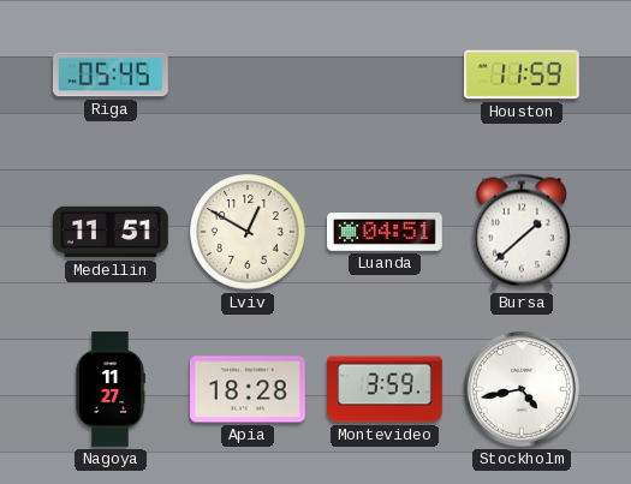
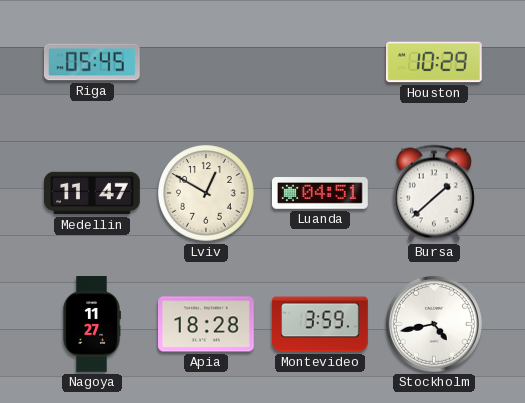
Houston: 11:59 -> 10:29
Medellin: 11:51 -> 11:47
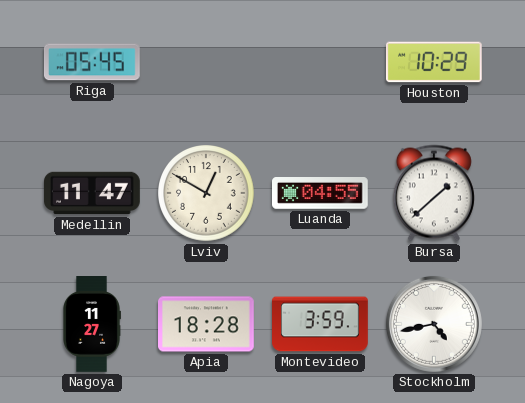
Luanda: 04:51 -> 04:55
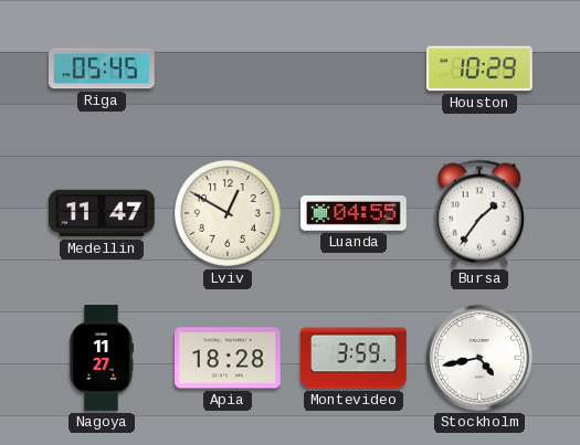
Bursa: 1:38 -> 1:36
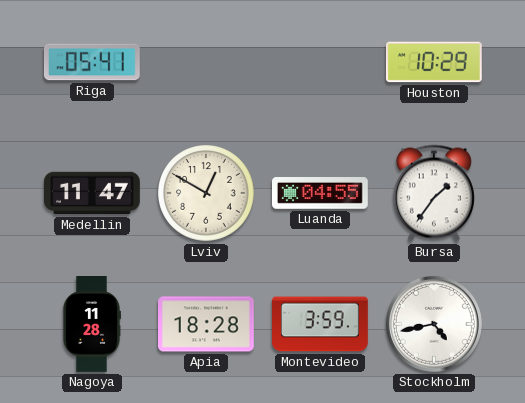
Riga: 05:45 -> 05:41
Nagoya: 11:27 -> 11:28
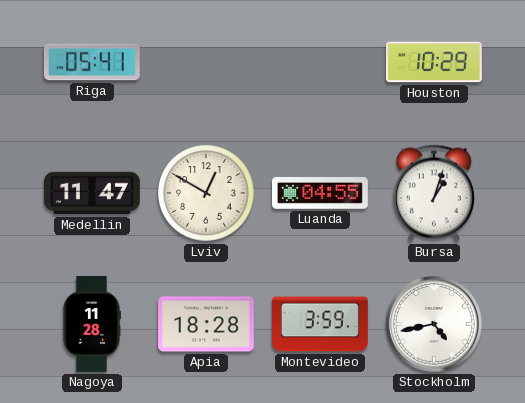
Bursa: 1:36 -> 1:03
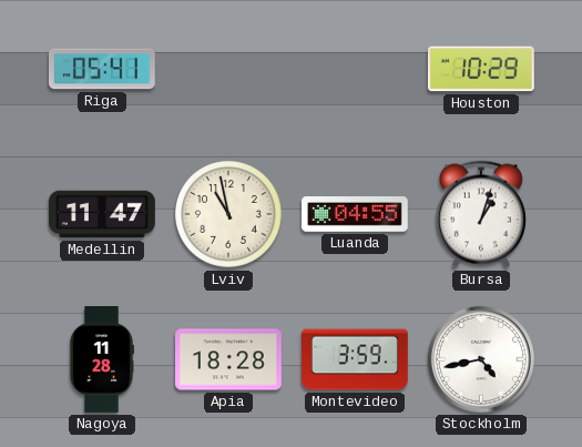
Lviv: 12:50 -> 10:58
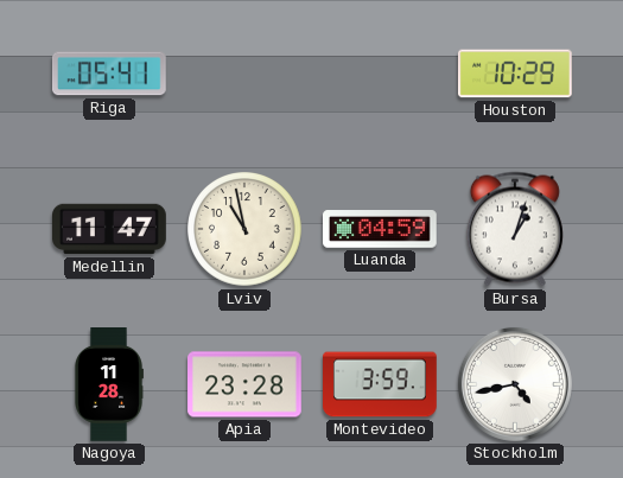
Luanda: 04:55 -> 04:59
Apia: 18:28 -> 23:28
